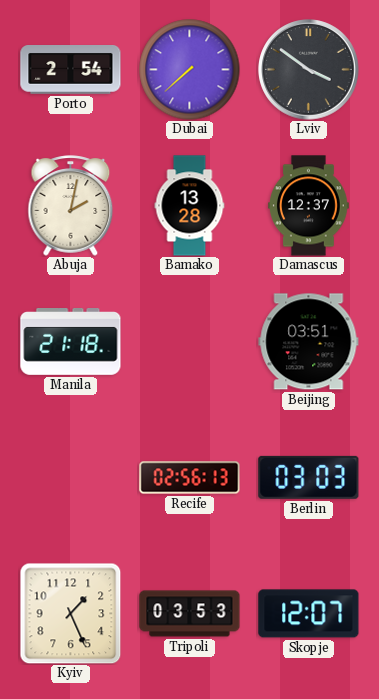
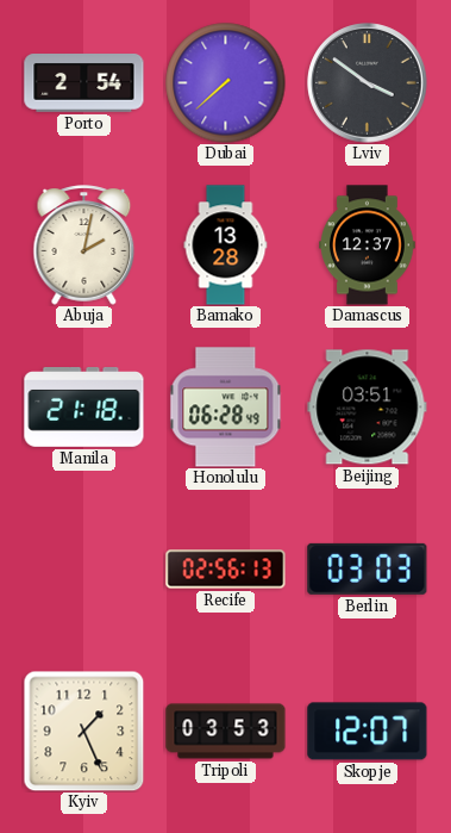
Honolulu: none -> 06:28
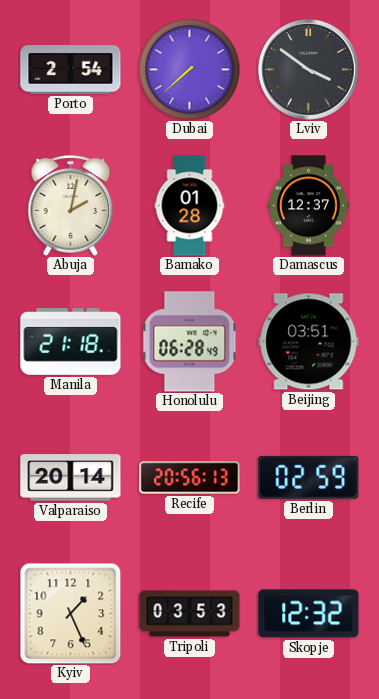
Bamako: 13:28 -> 01:28
Valparaiso: none -> 20:14
Recife: 02:56 -> 20:56
Berlin: 03:03 -> 02:59
Skopje: 12:07 -> 12:32
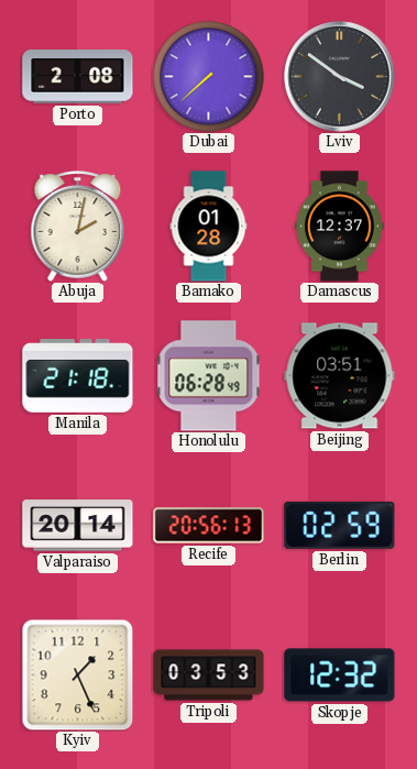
Porto: 2:54 -> 2:08
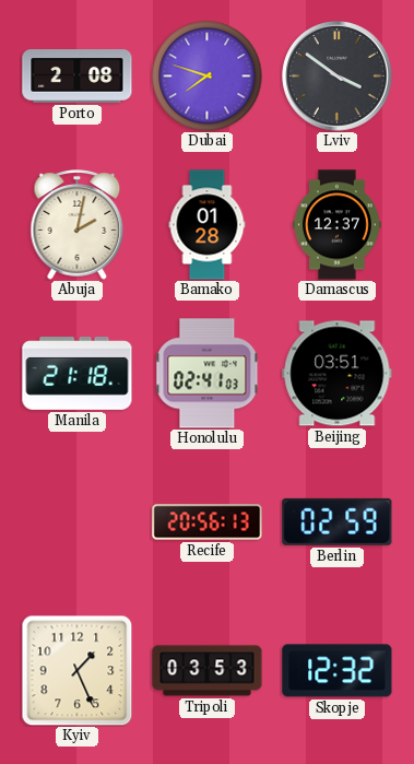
Dubai: 7:38 -> 7:48
Honolulu: 06:28 -> 02:41
Valparaiso: 20:14 -> none
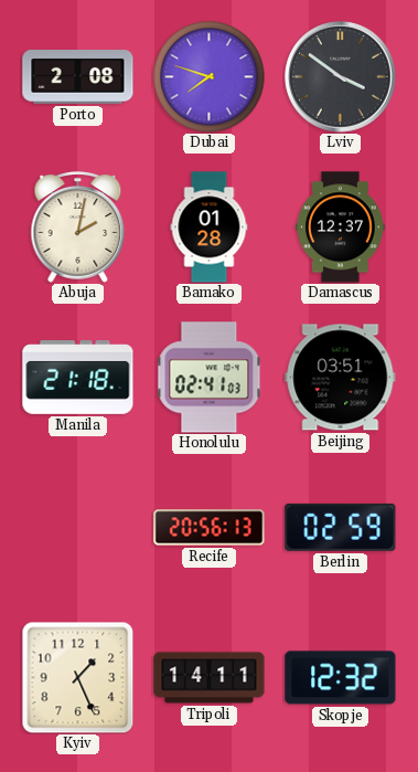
Tripoli: 03:53 -> 14:11
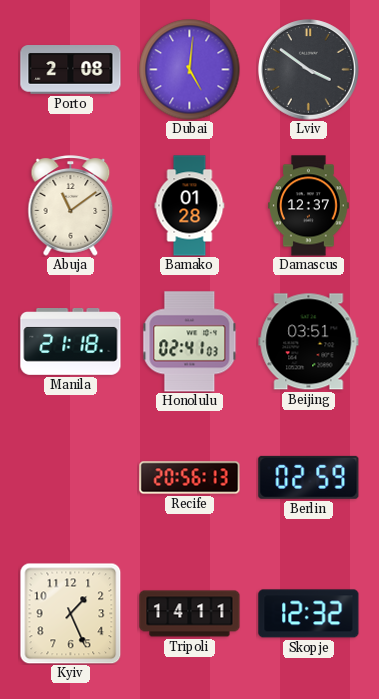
Dubai: 7:48 -> 5:01
Abuja: 2:02 -> 11:09
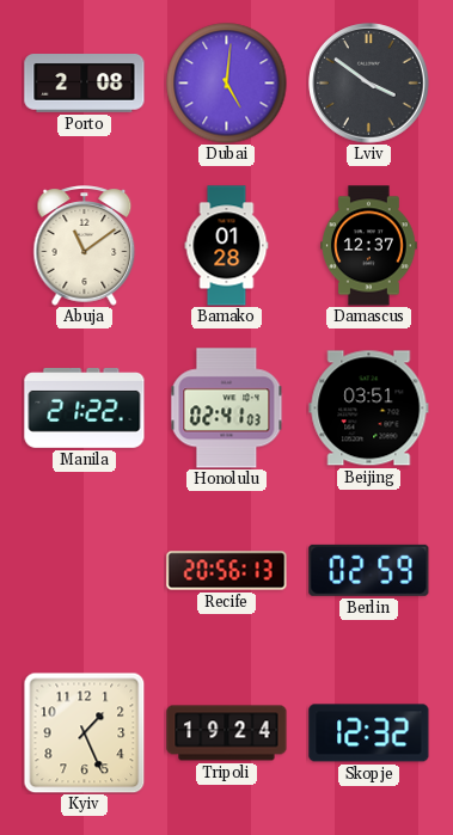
Manila: 21:18 -> 21:22
Tripoli: 14:11 -> 19:24
